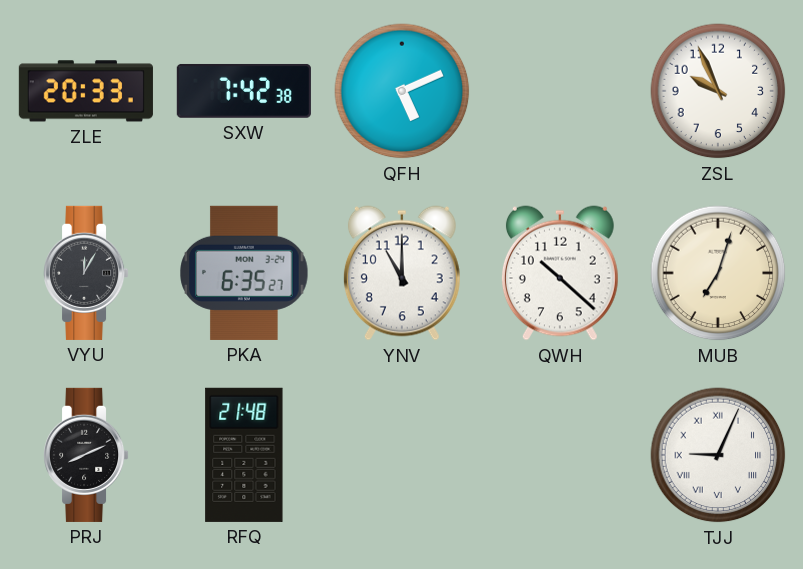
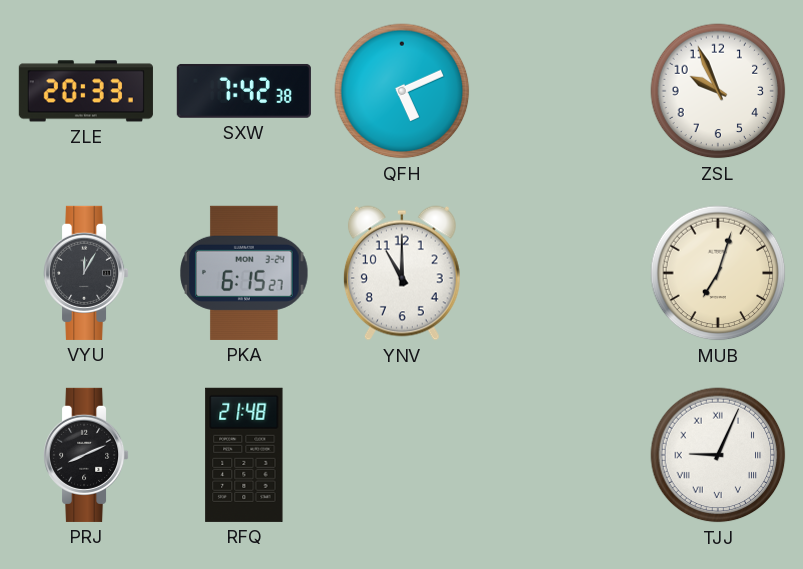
PKA: 6:35 -> 6:15
QWH: 10:22 -> none
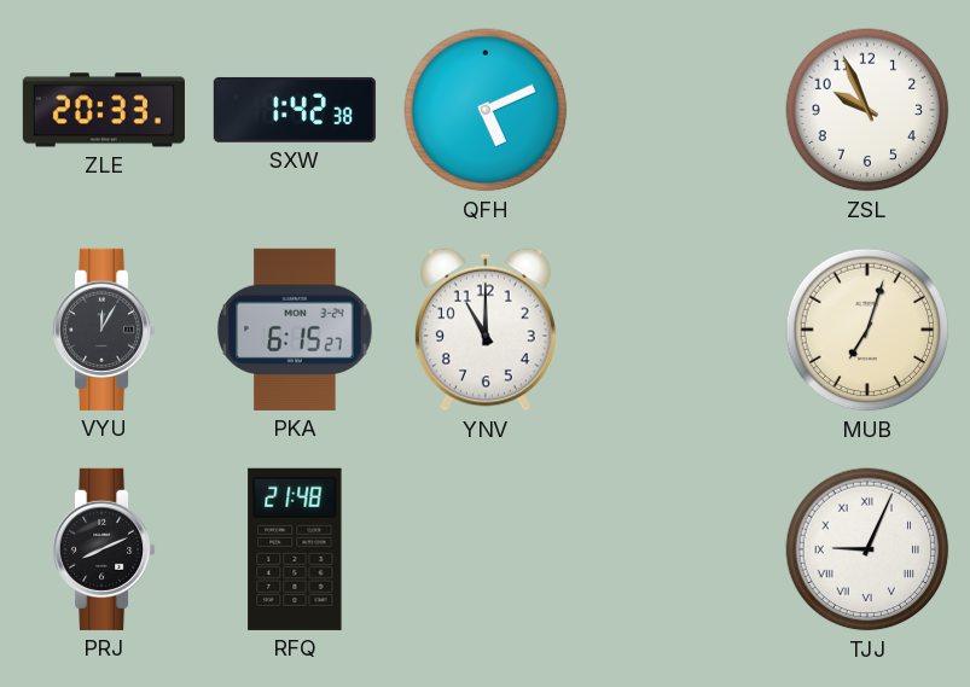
SXW: 7:42 -> 1:42
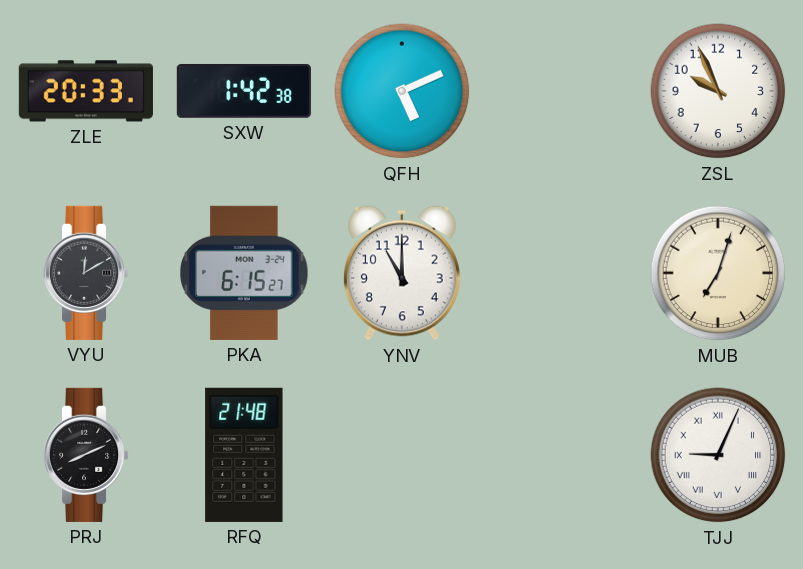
VYU: 12:05 -> 12:10
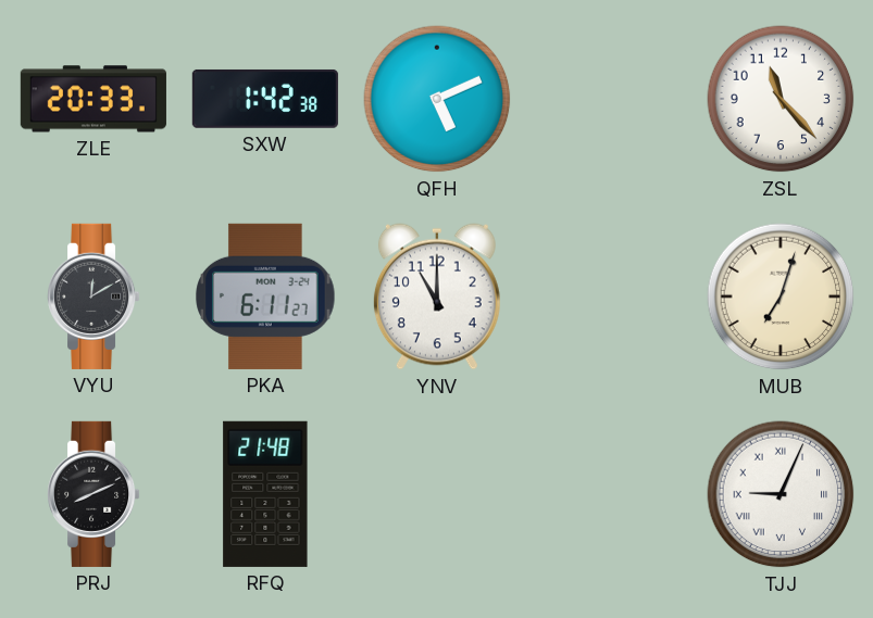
ZSL: 9:56 -> 11:23
PKA: 6:15 -> 6:11
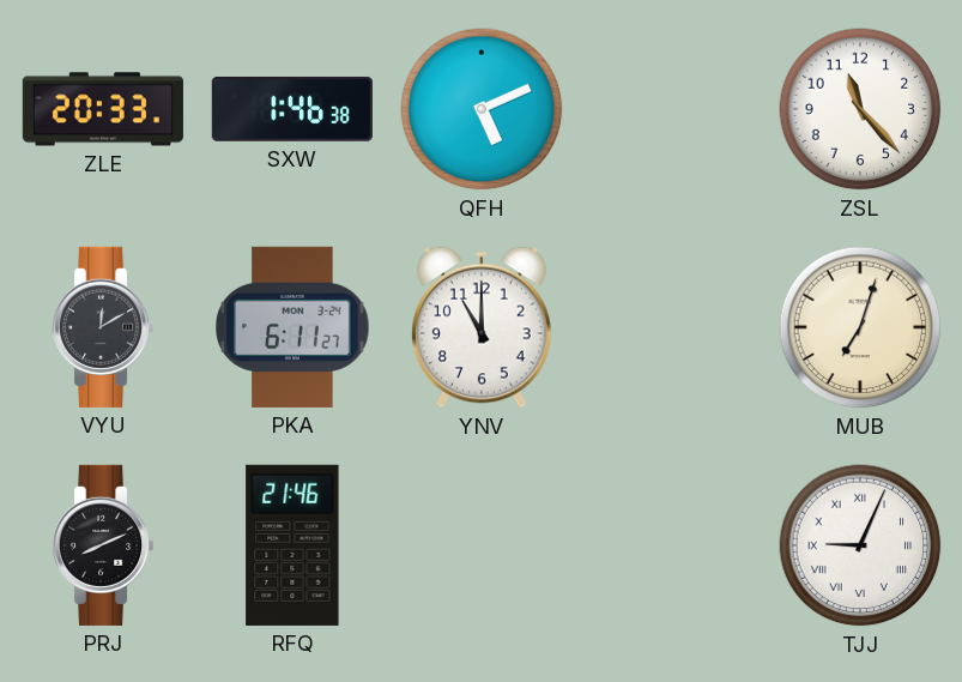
SXW: 1:42 -> 1:46
RFQ: 21:48 -> 21:46
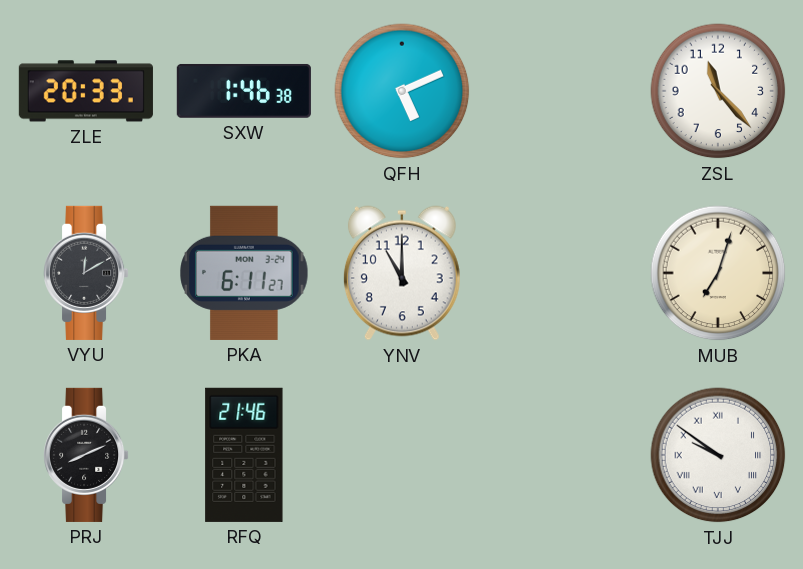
TJJ: 9:04 -> 9:51
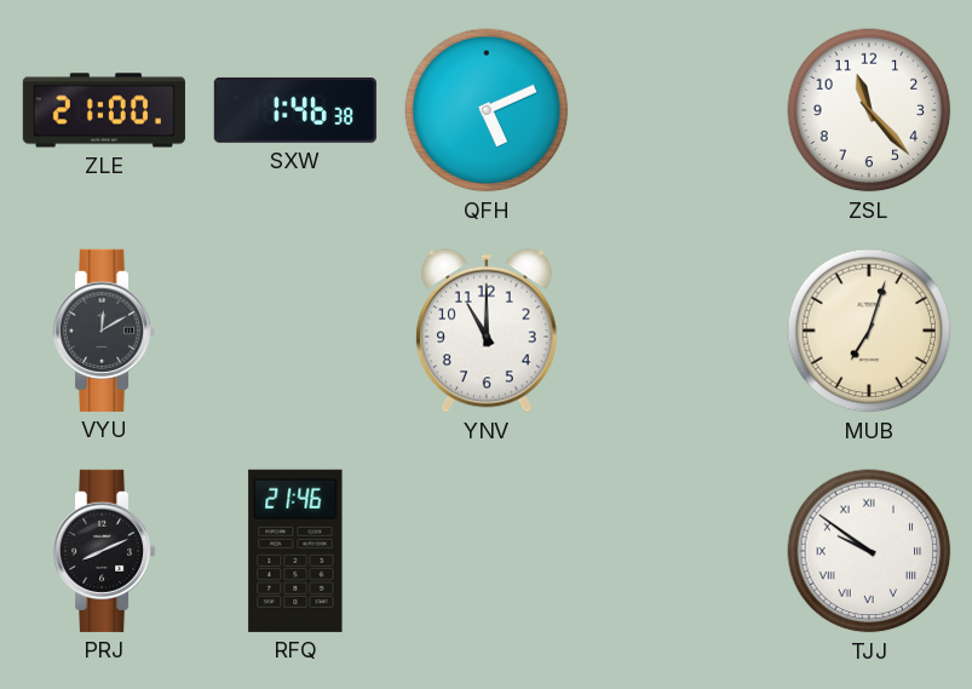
ZLE: 20:33 -> 21:00
PKA: 6:11 -> none
